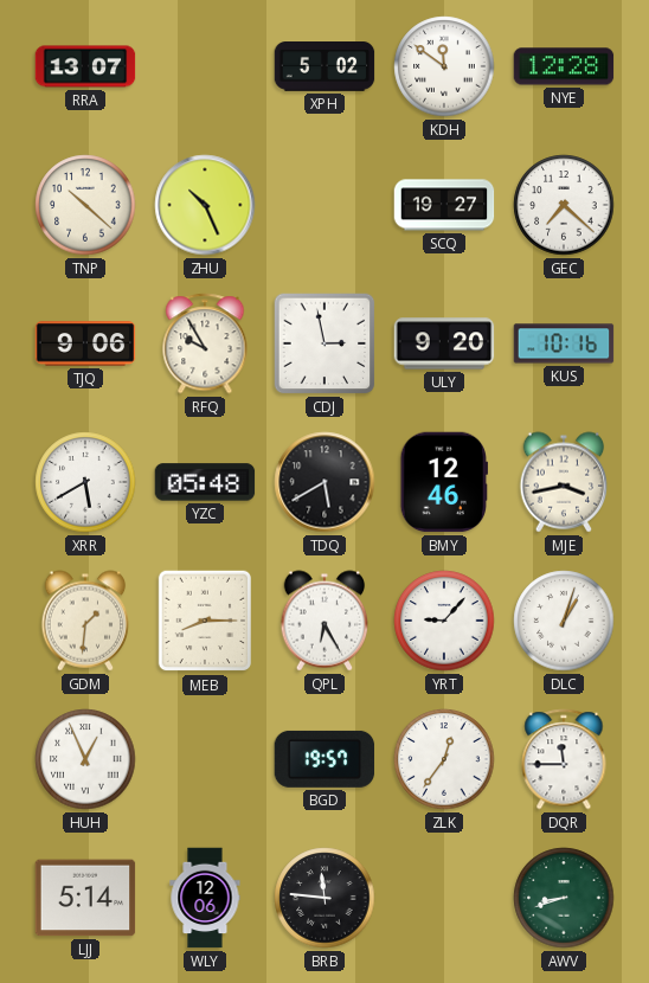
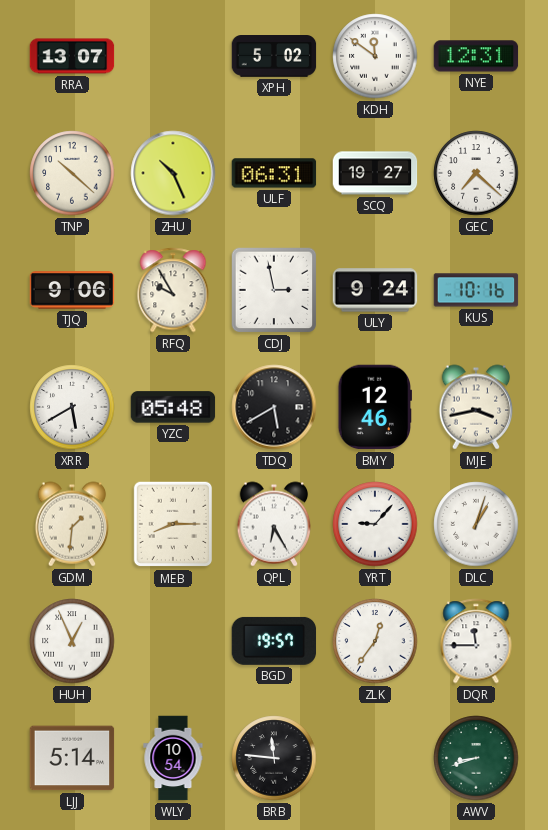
NYE: 12:28 -> 12:31
ULF: none -> 06:31
ULY: 9:20 -> 9:24
WLY: 12:06 -> 10:54
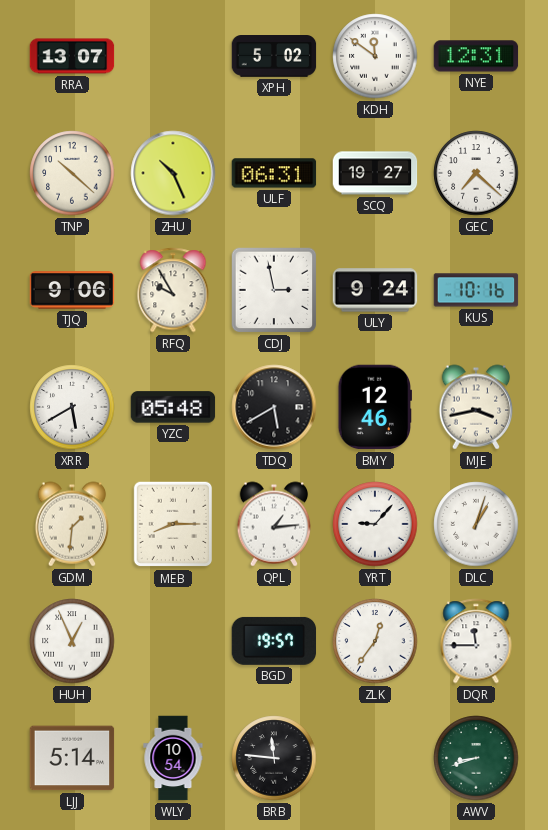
QPL: 6:25 -> 1:14
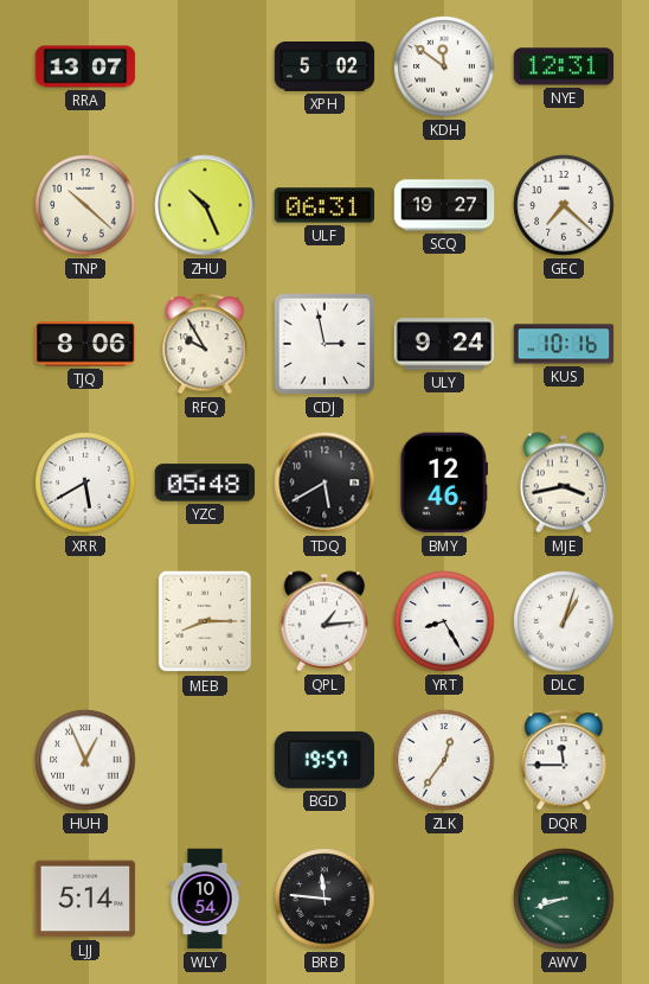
TJQ: 9:06 -> 8:06
GDM: 1:31 -> none
YRT: 9:07 -> 8:25
